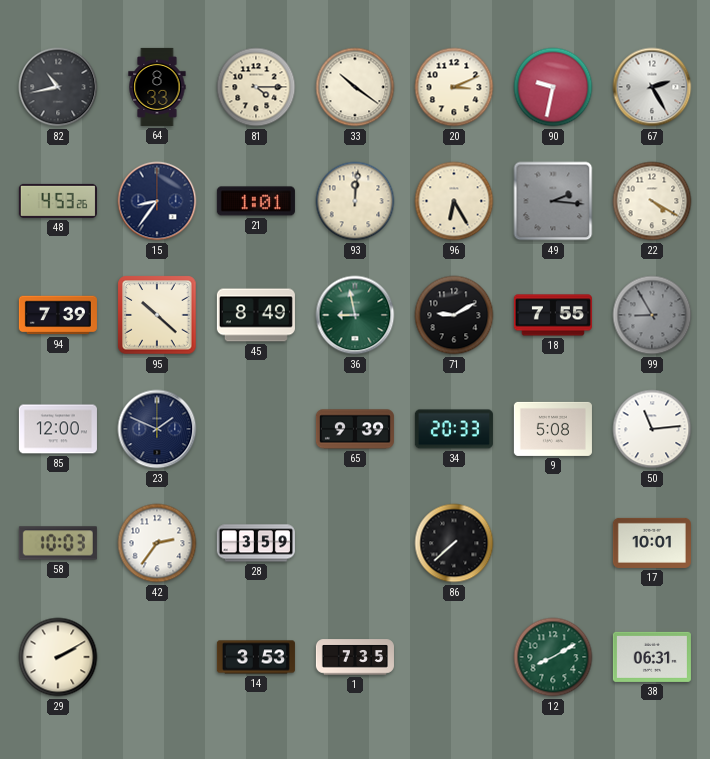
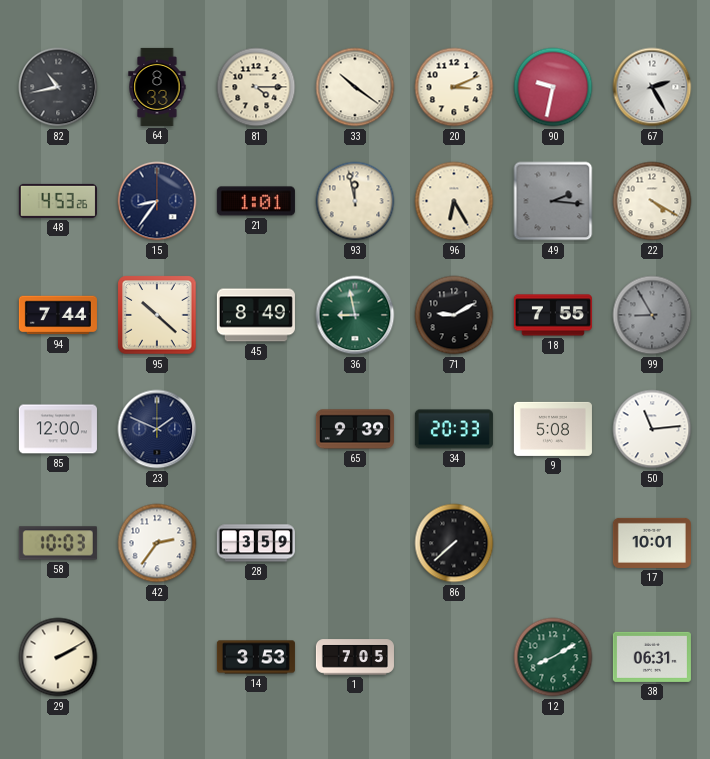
93: 12:01 -> 11:58
94: 7:39 -> 7:44
1: 7:35 -> 7:05
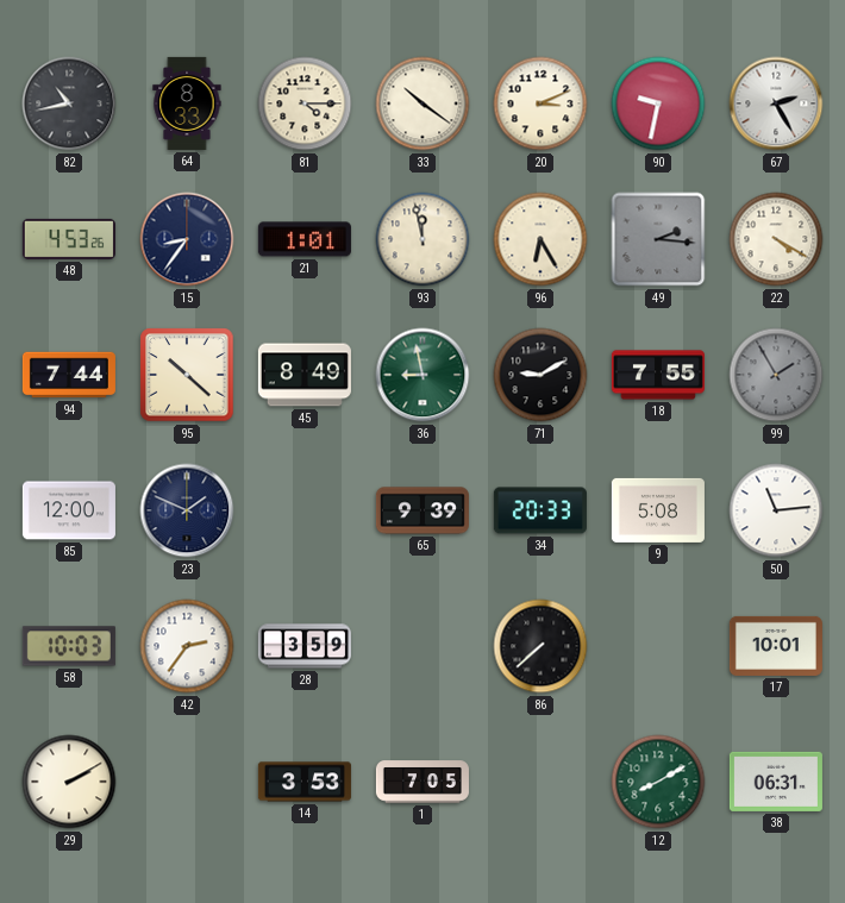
99: 8:55 -> 1:55
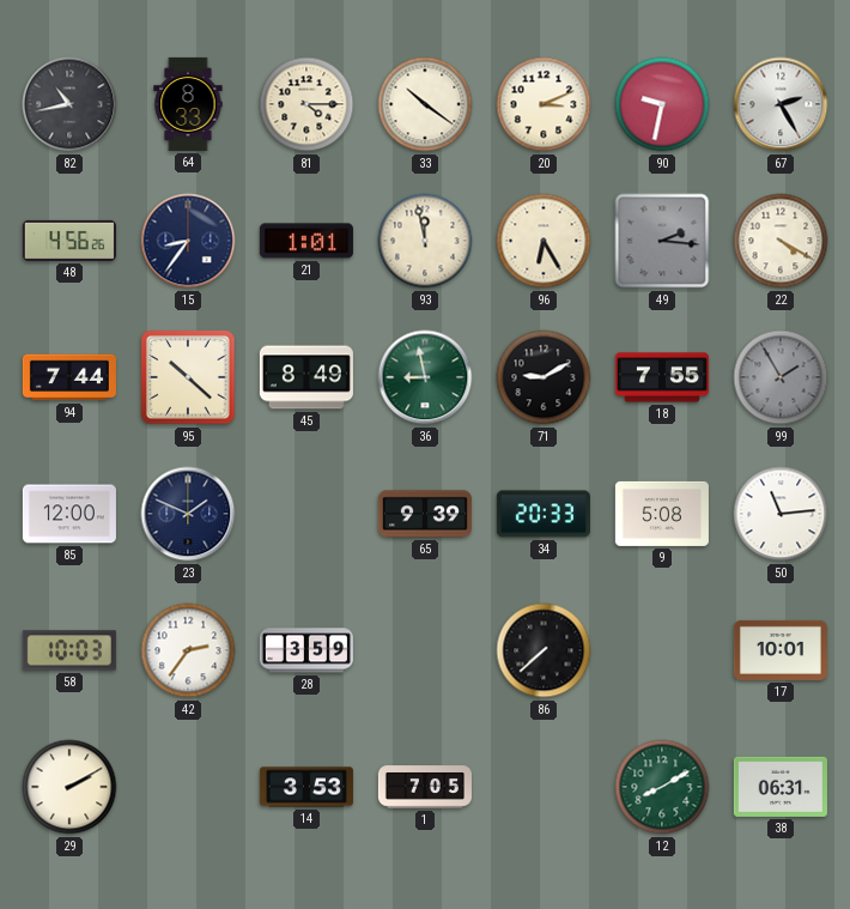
48: 4:53 -> 4:56
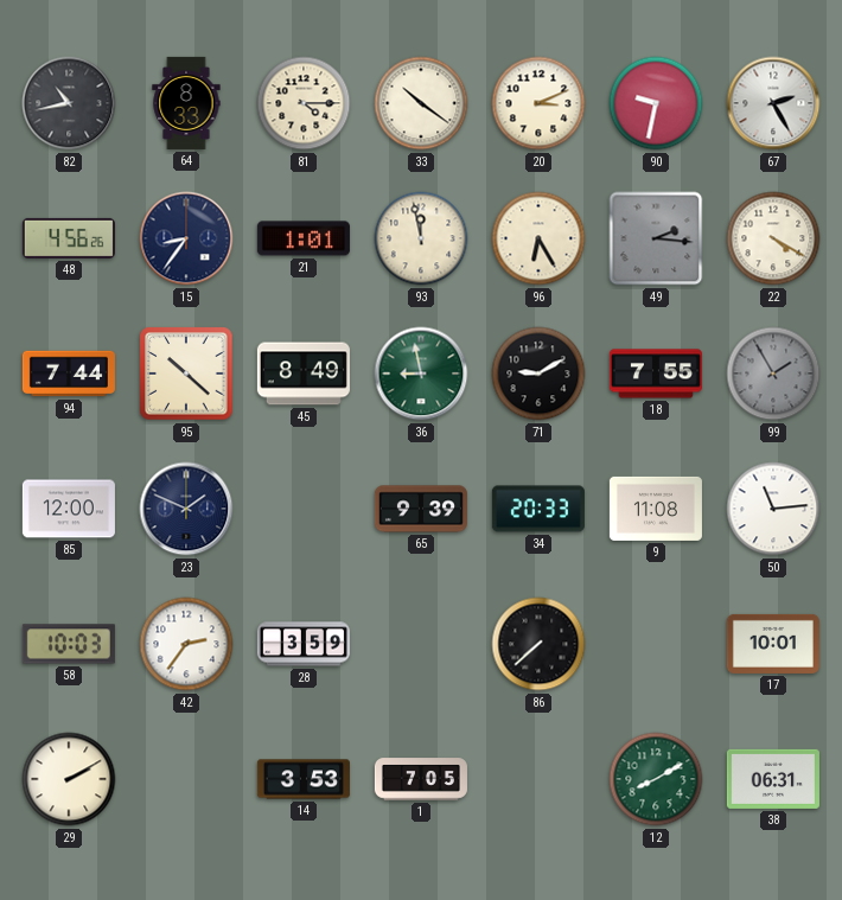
9: 5:08 -> 11:08
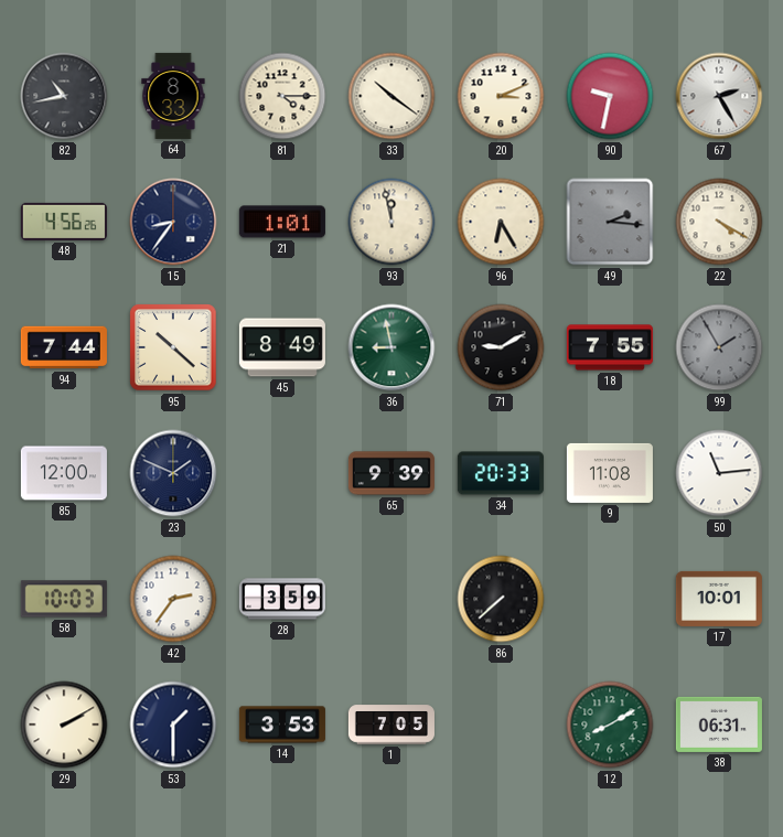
53: none -> 1:30
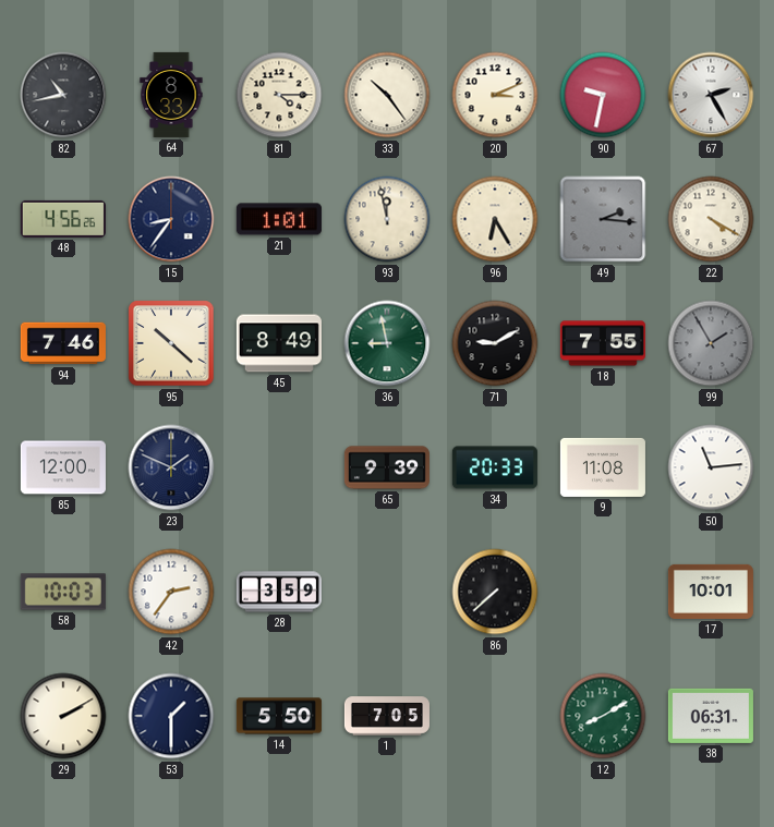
33: 10:21 -> 10:24
94: 7:44 -> 7:46
14: 3:53 -> 5:50
